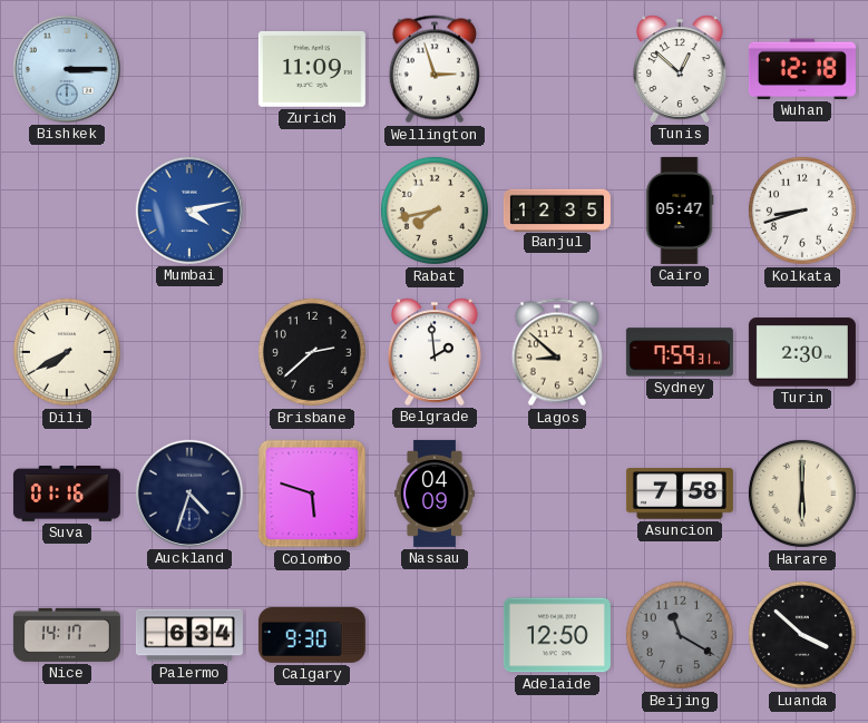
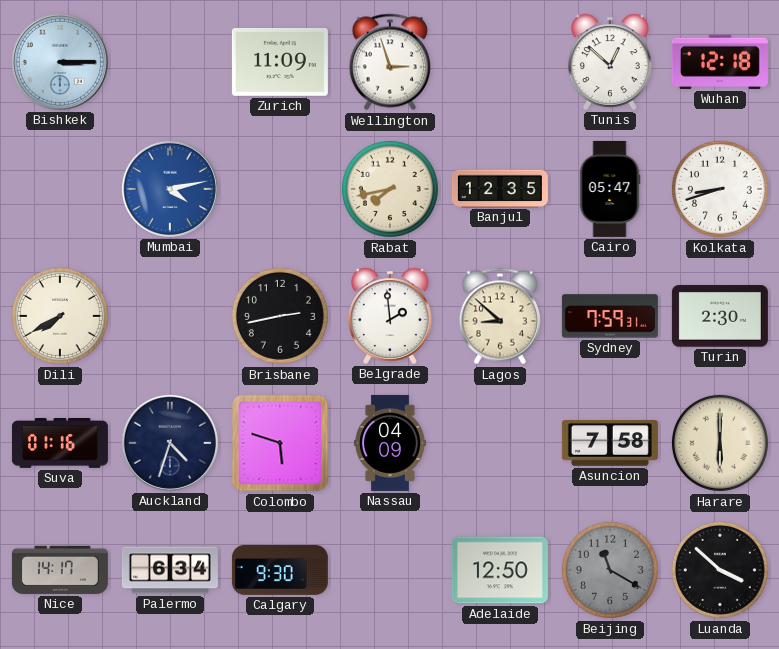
Brisbane: 2:38 -> 2:43
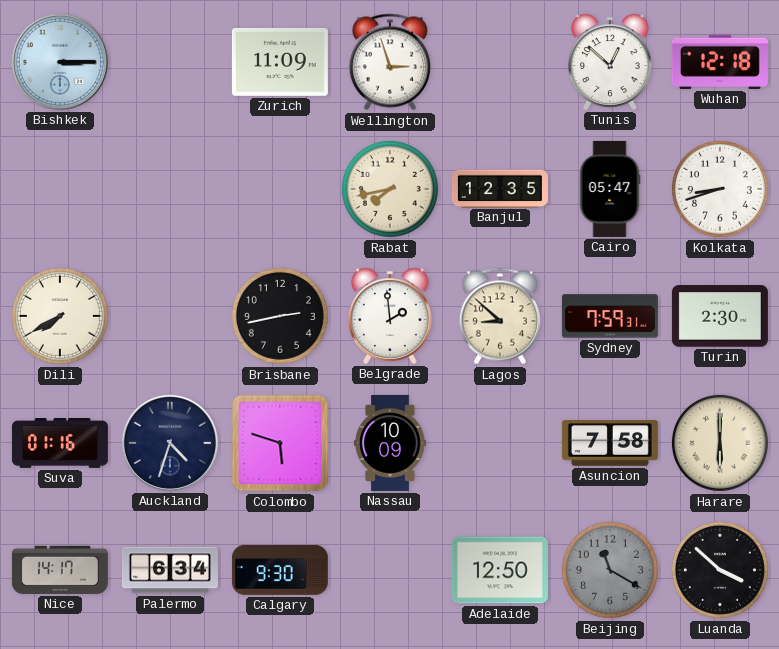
Mumbai: 4:13 -> none
Nassau: 04:09 -> 10:09
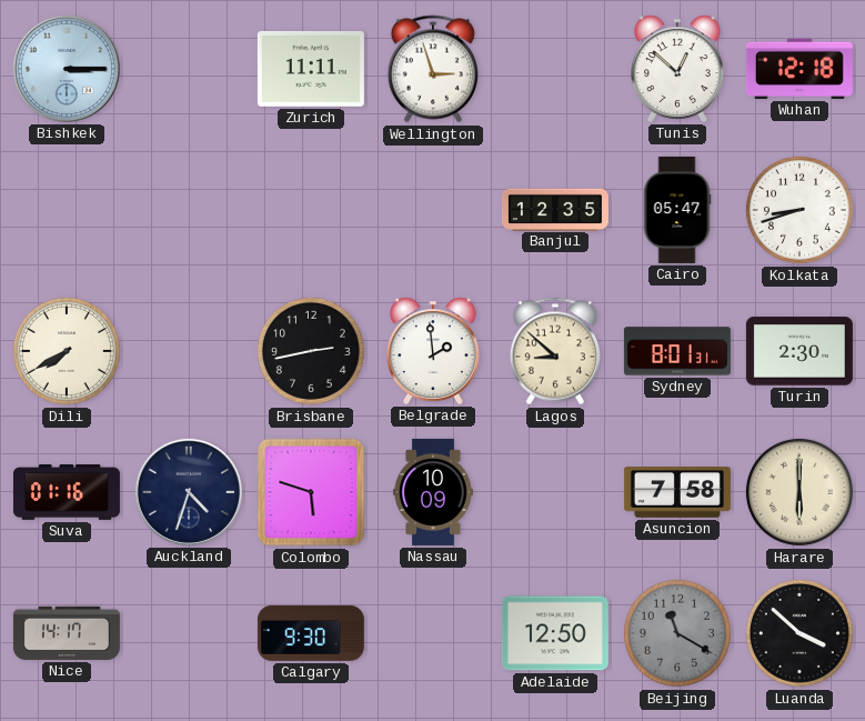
Zurich: 11:09 -> 11:11
Rabat: 7:43 -> none
Sydney: 7:59 -> 8:01
Palermo: 6:34 -> none
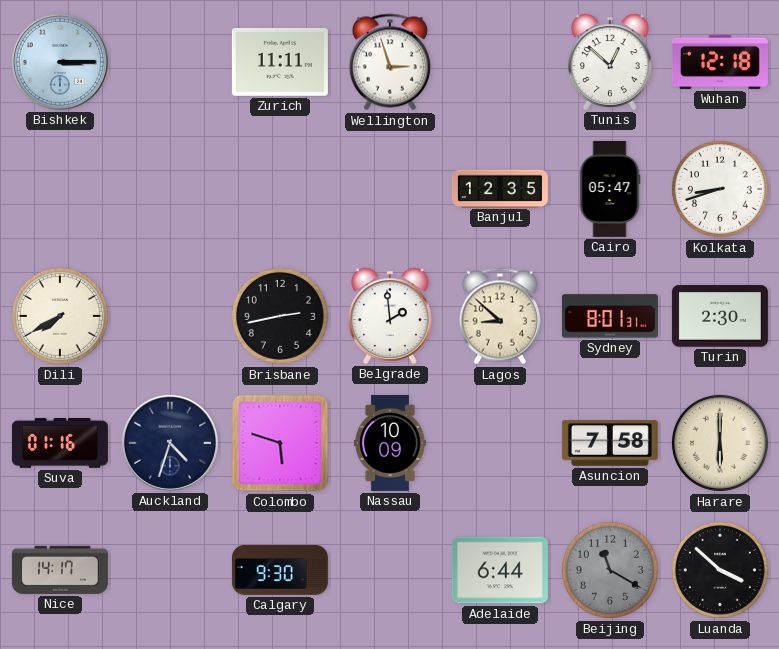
Adelaide: 12:50 -> 6:44
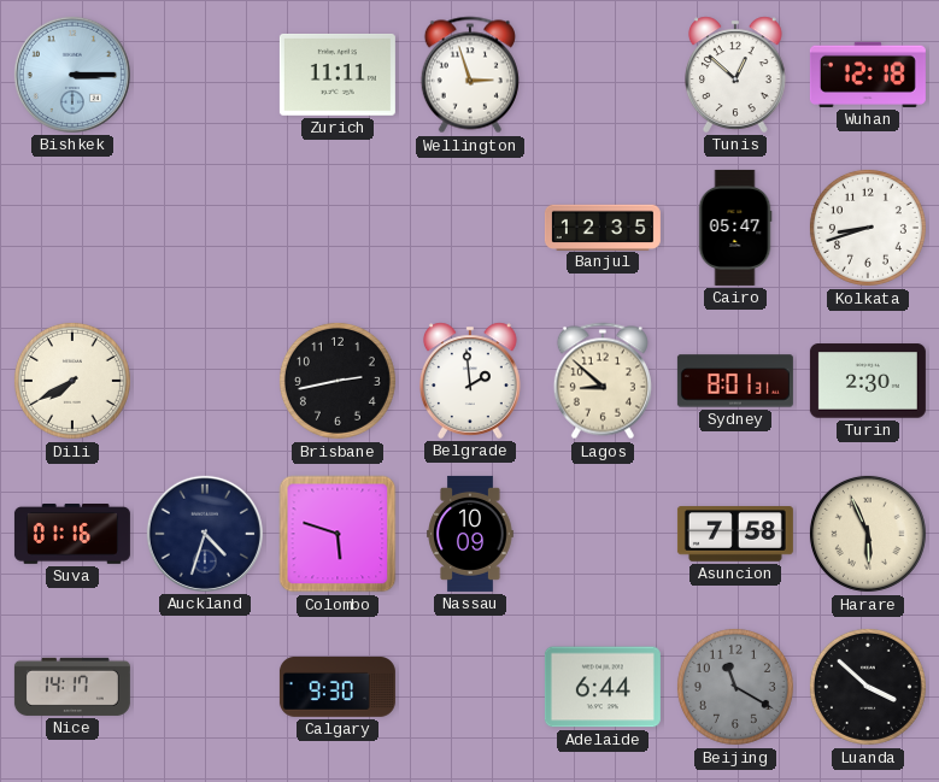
Harare: 6:00 -> 5:56
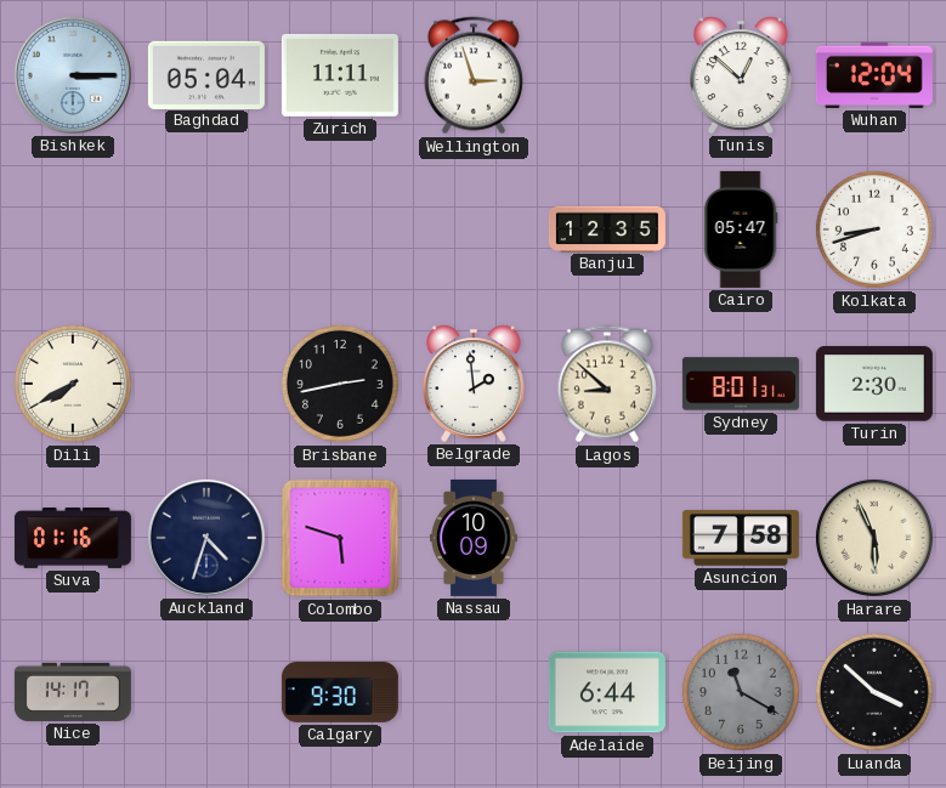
Baghdad: none -> 05:04
Wuhan: 12:18 -> 12:04
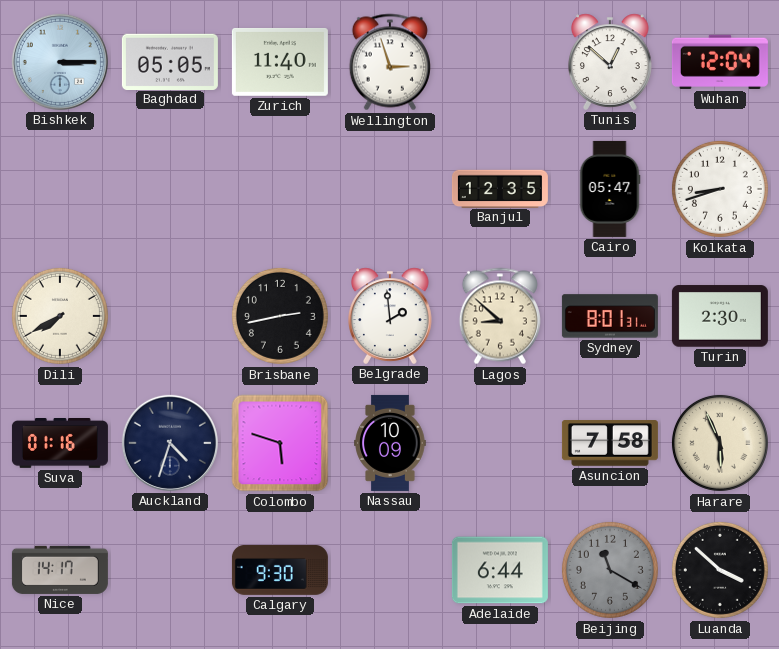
Baghdad: 05:04 -> 05:05
Zurich: 11:11 -> 11:40
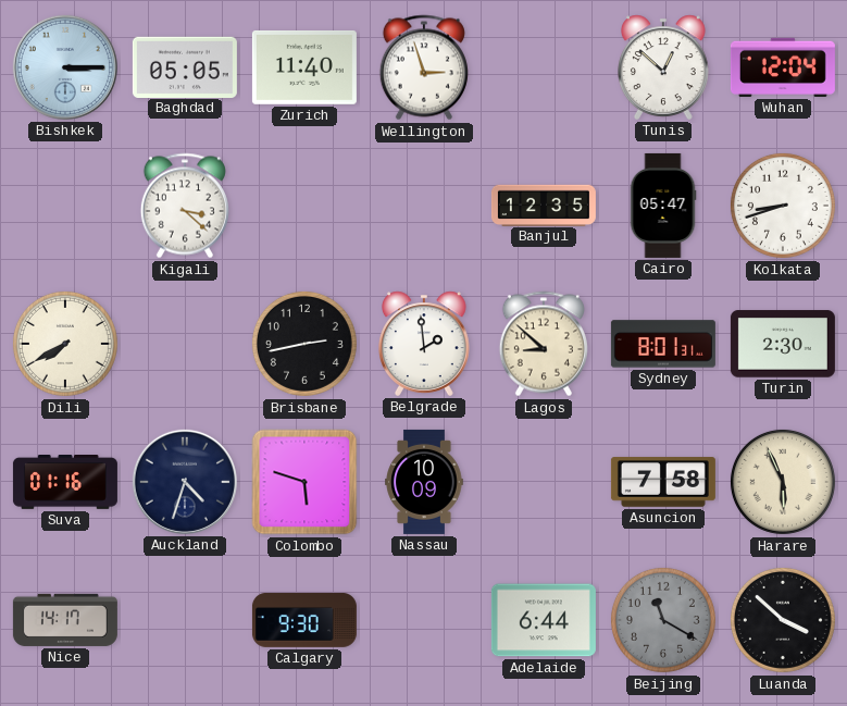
Kigali: none -> 3:22
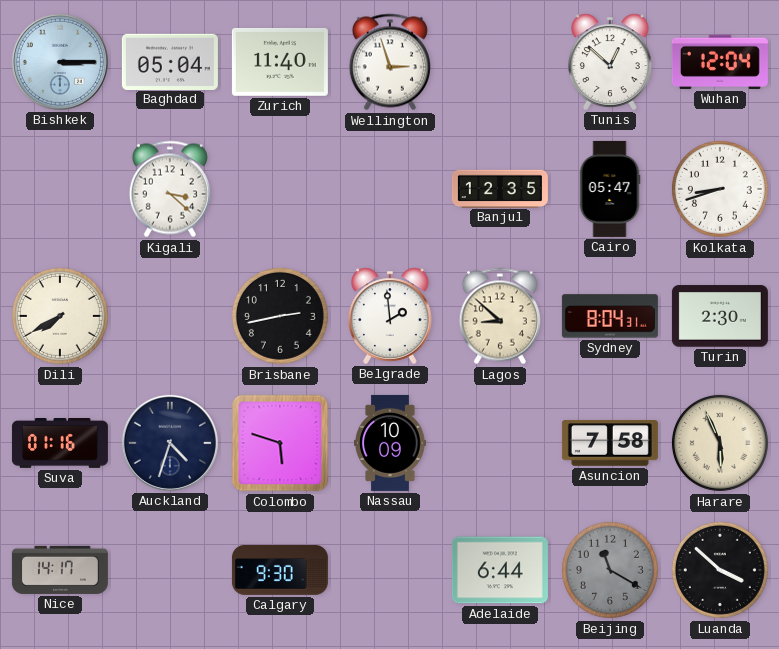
Baghdad: 05:05 -> 05:04
Sydney: 8:01 -> 8:04
